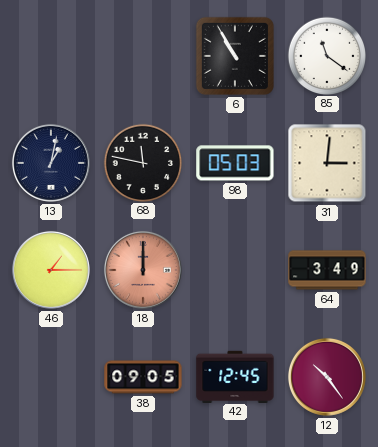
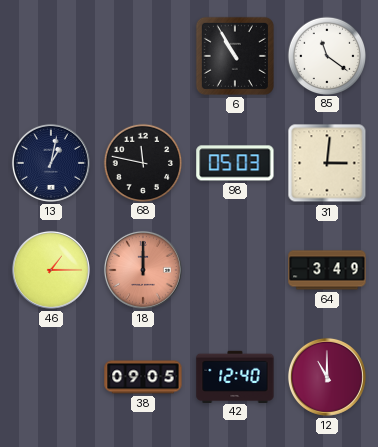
42: 12:45 -> 12:40
12: 10:24 -> 11:00
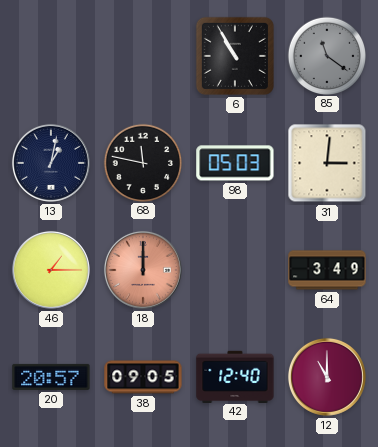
85 dial: white -> grey
20: none -> 20:57
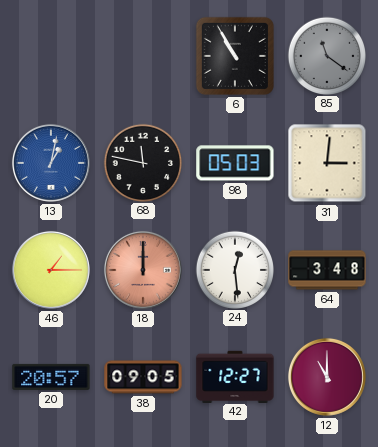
13 dial: navy -> blue
24: none -> 12:29
64: 3:49 -> 3:48
42: 12:40 -> 12:27
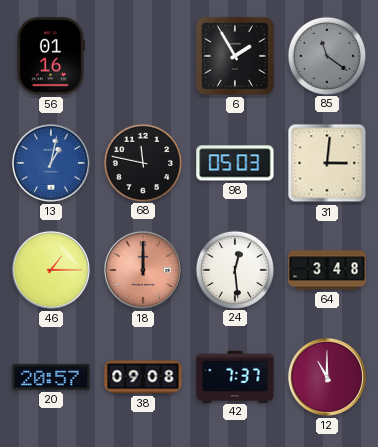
56: none -> 01:16
6: 10:55 -> 1:55
38: 09:05 -> 09:08
42: 12:27 -> 7:37
